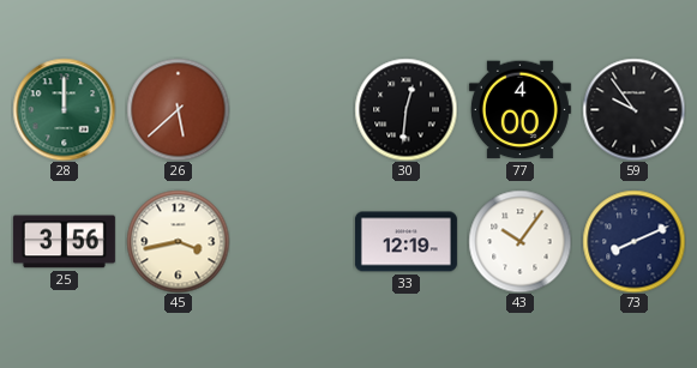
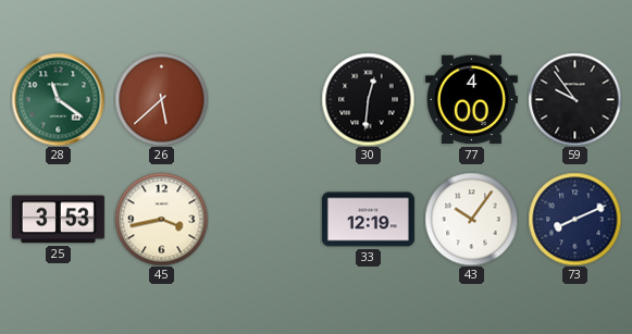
28: 12:00 -> 11:21
25: 3:56 -> 3:53
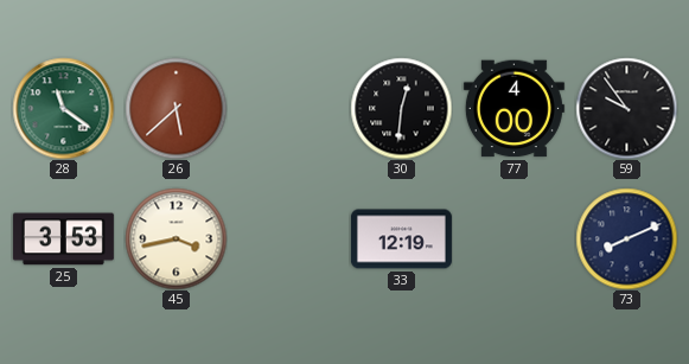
43: 10:06 -> none
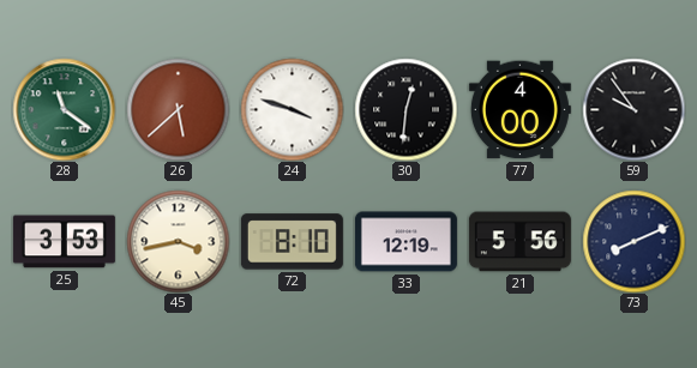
24: none -> 3:48
72: none -> 8:10
21: none -> 5:56
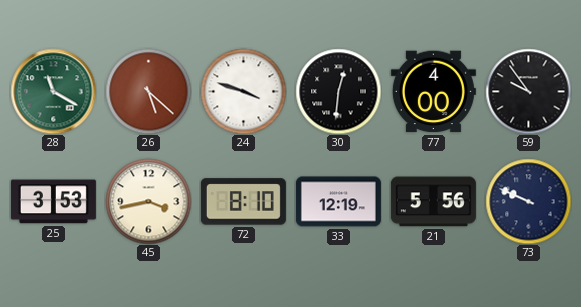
28: 11:21 -> 11:20
26: 5:38 -> 5:22
73: 8:11 -> 9:49
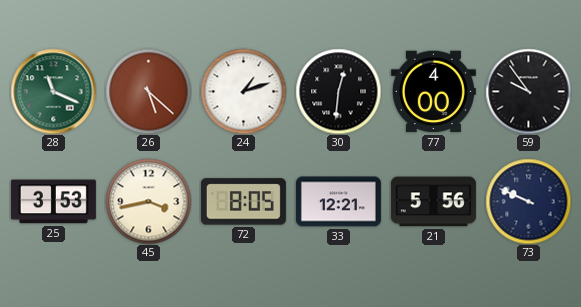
28: 11:20 -> 11:19
24: 3:48 -> 1:12
72: 8:10 -> 8:05
33: 12:19 -> 12:21
